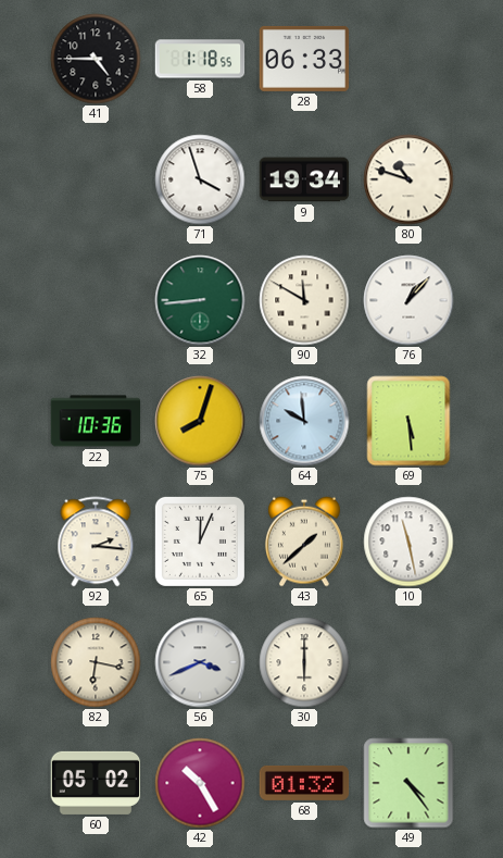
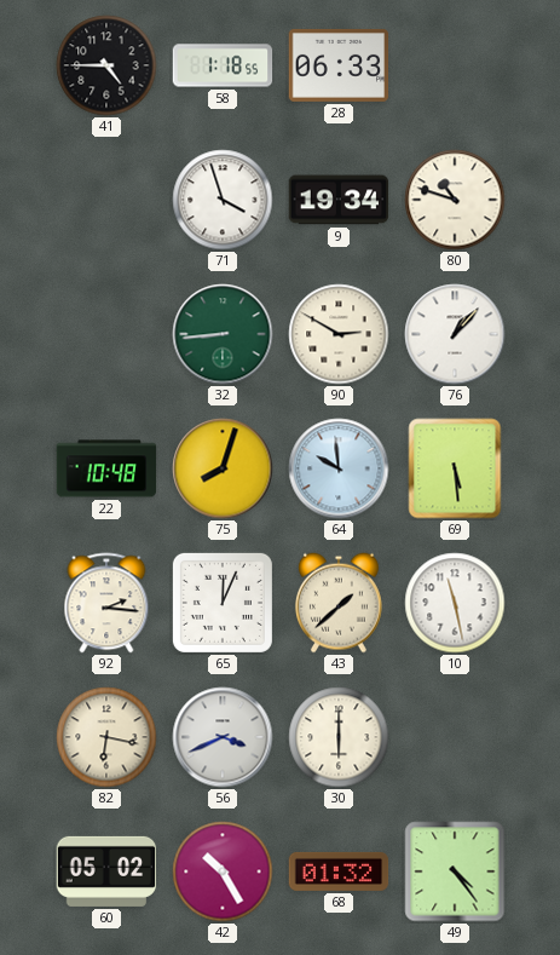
90: 11:50 -> 2:50
22: 10:36 -> 10:48
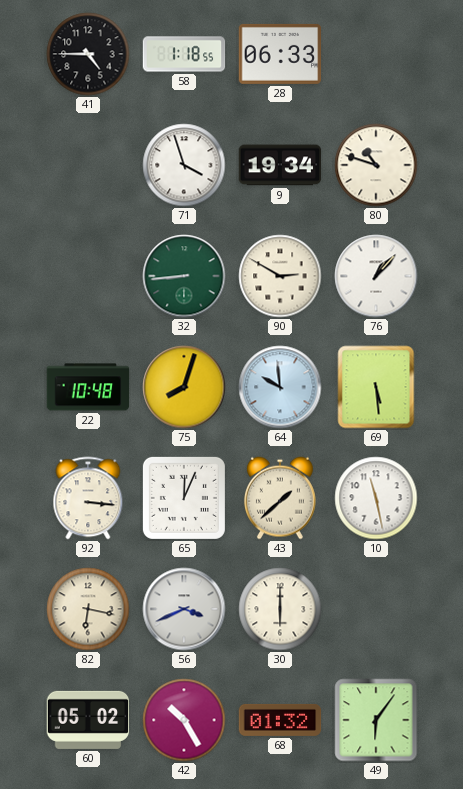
92: 2:16 -> 3:16
49: 4:24 -> 6:06
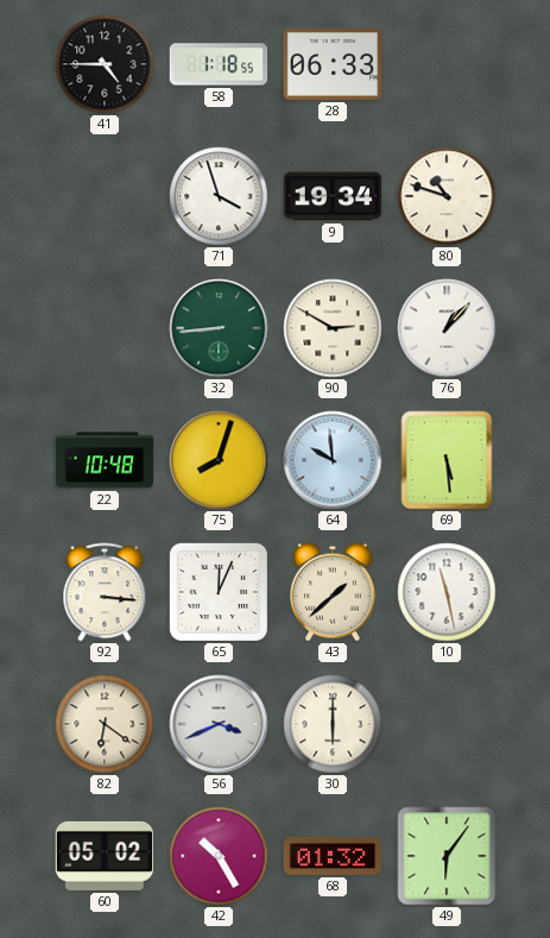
82: 6:17 -> 6:21
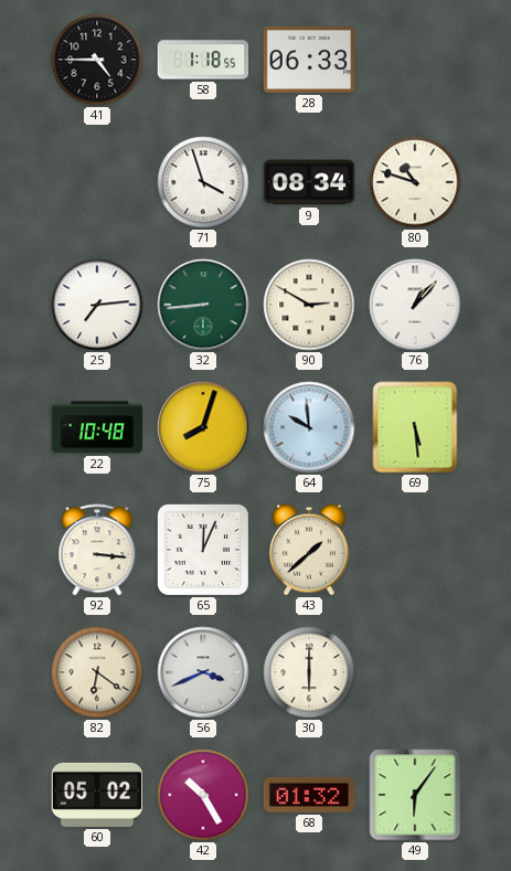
9: 19:34 -> 08:34
25: none -> 7:14
10: 11:28 -> none
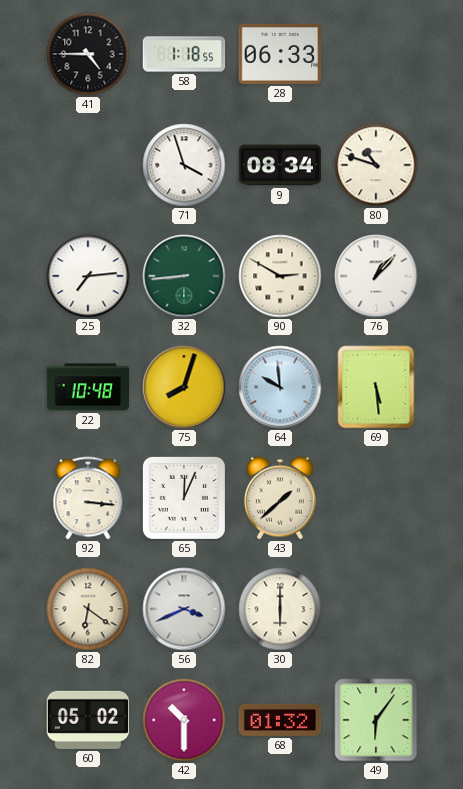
42: 10:25 -> 10:30
